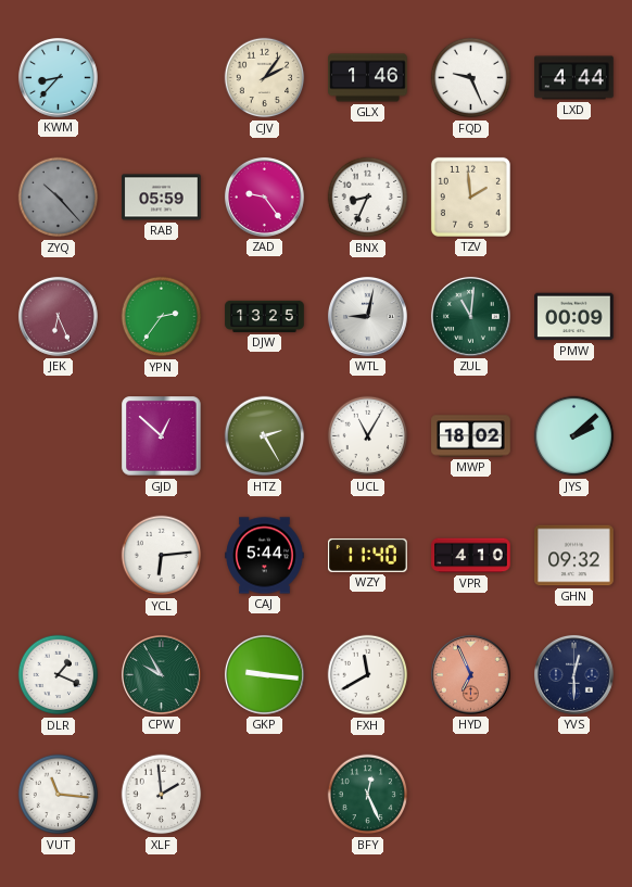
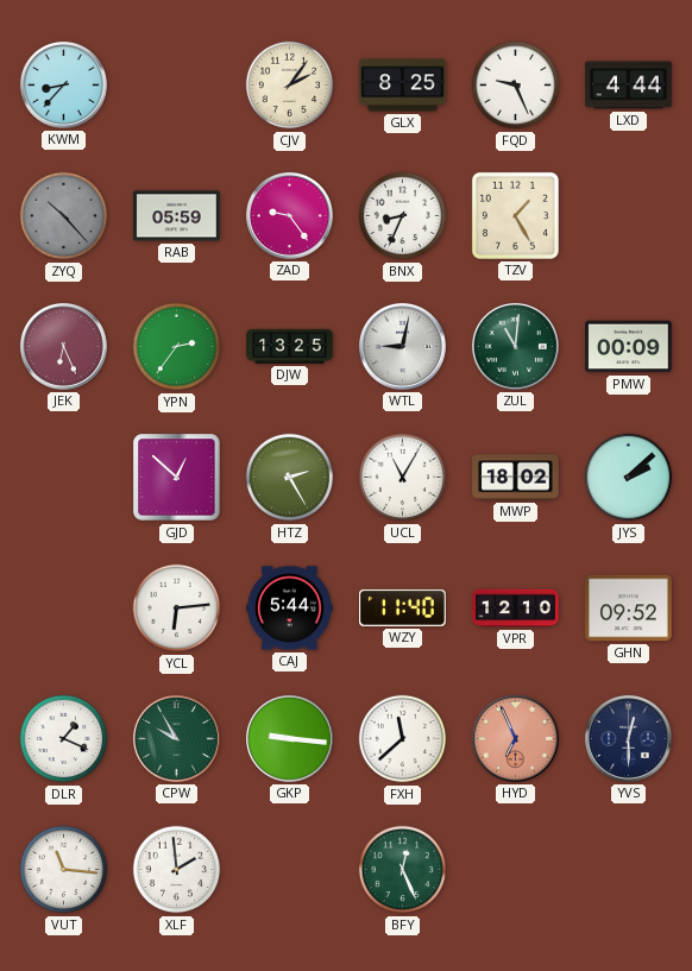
GLX: 1:46 -> 8:25
TZV: 1:59 -> 1:25
VPR: 4:10 -> 12:10
GHN: 09:32 -> 09:52
FXH: 11:40 -> 11:38
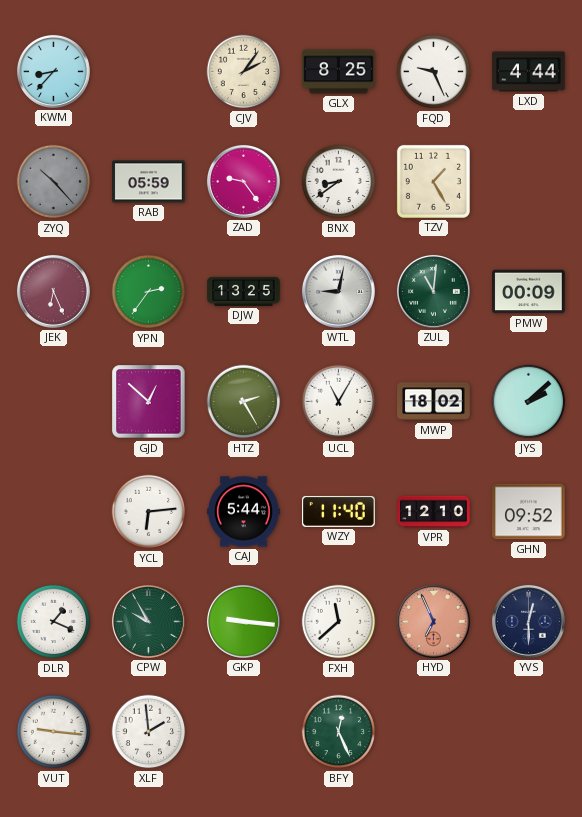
BNX: 8:34 -> 8:39
VUT: 11:16 -> 9:16
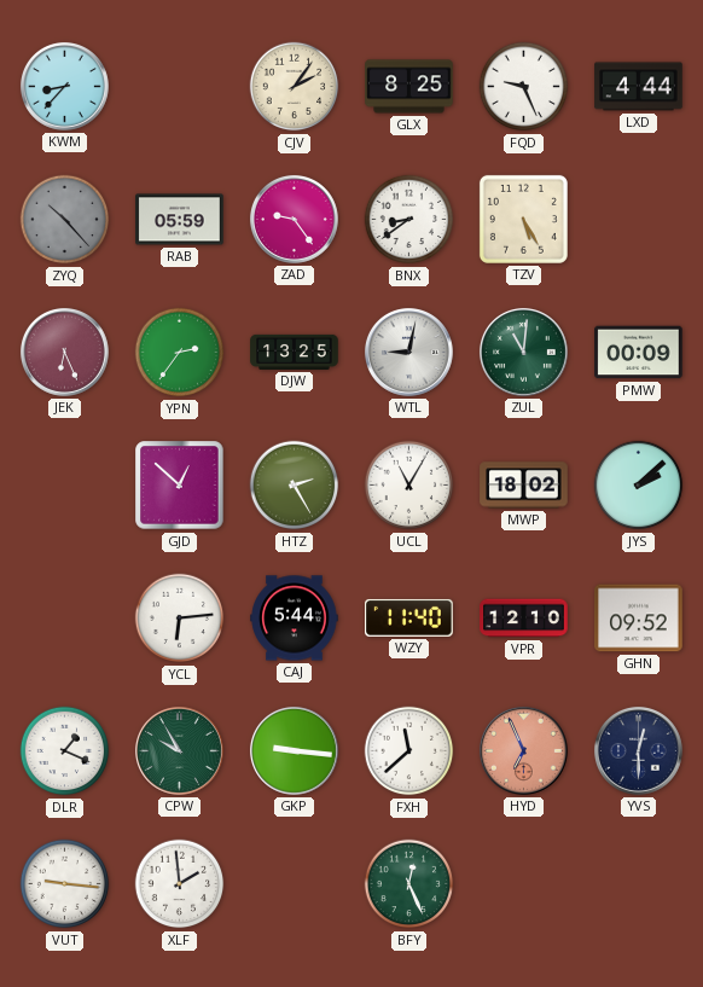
TZV: 1:25 -> 5:25
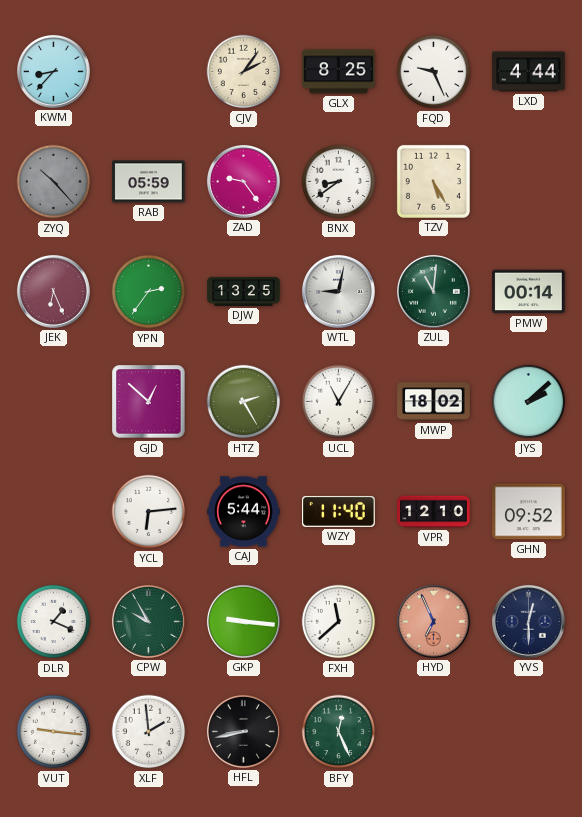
PMW: 00:09 -> 00:14
HFL: none -> 8:43
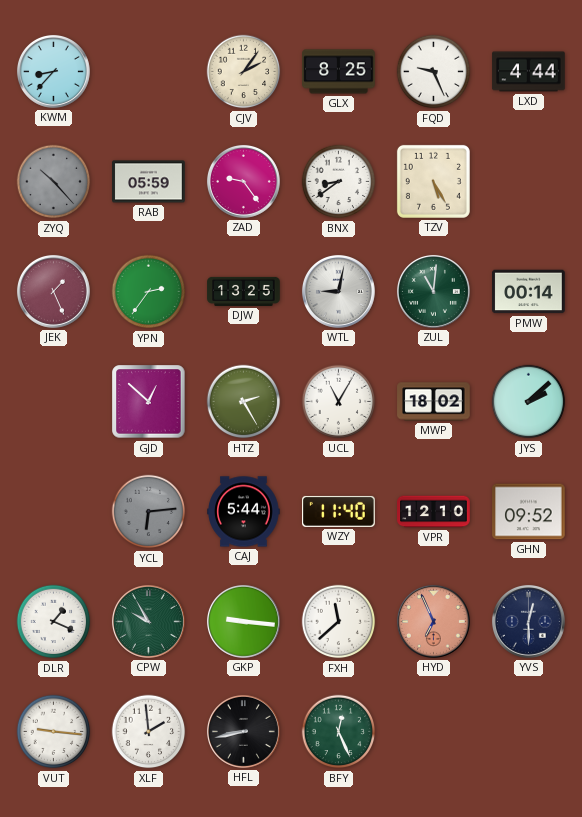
JEK: 6:26 -> 1:26
YCL dial: white -> grey
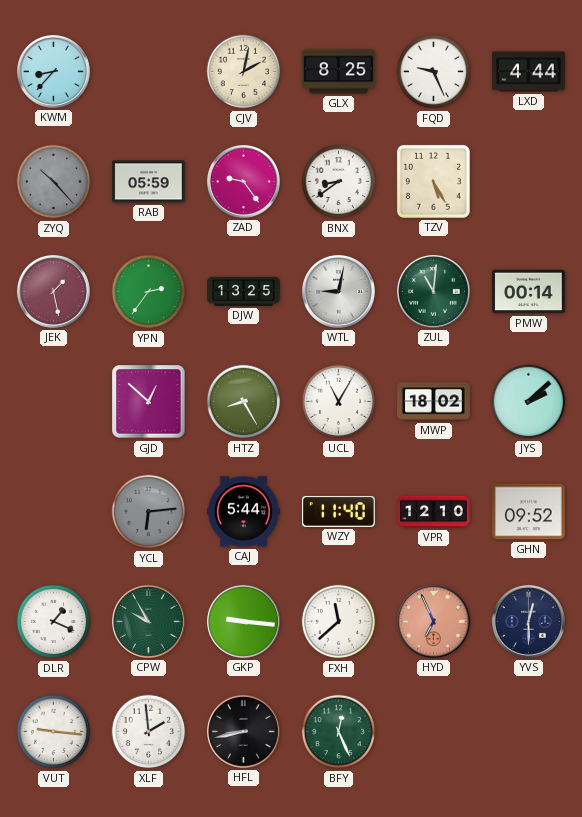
CJV: 2:06 -> 2:02
JEK: 1:26 -> 1:28
HTZ: 2:25 -> 8:25
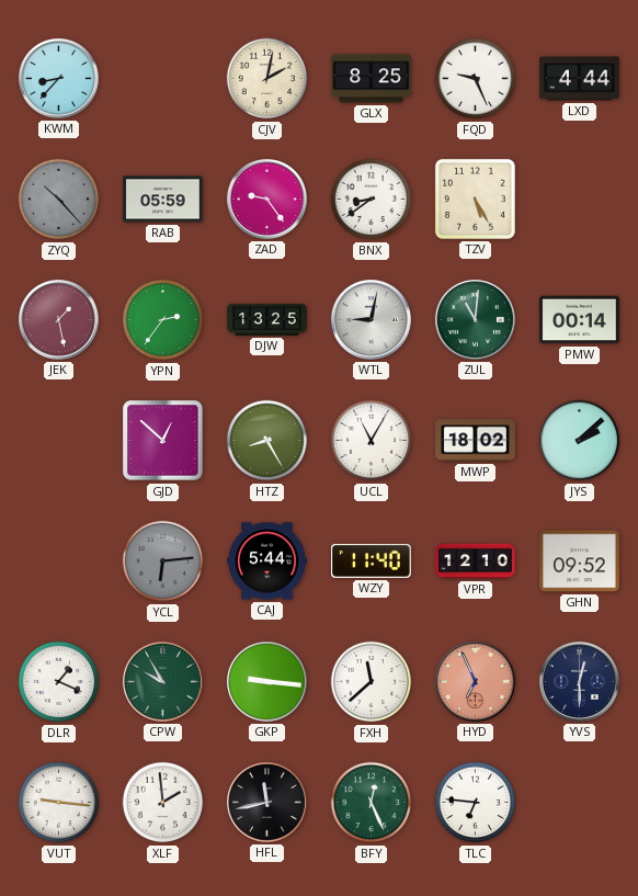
HFL: 8:43 -> 11:43
TLC: none -> 6:46
